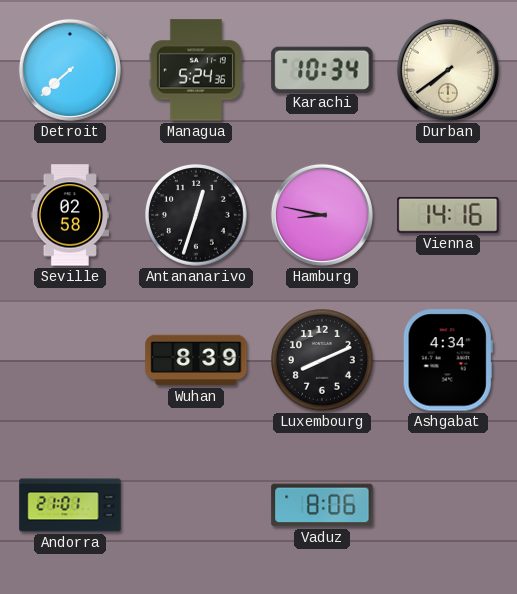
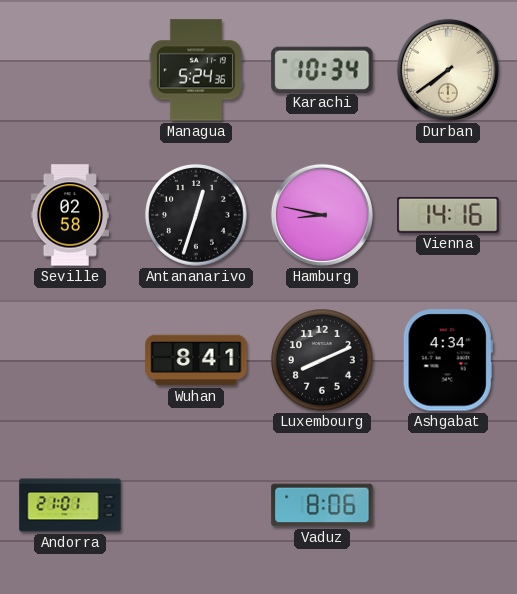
Detroit: 7:38 -> none
Wuhan: 8:39 -> 8:41
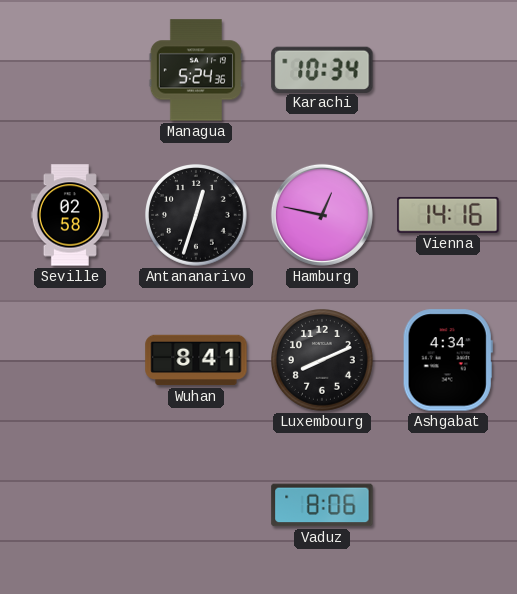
Durban: 7:39 -> none
Hamburg: 8:47 -> 12:47
Andorra: 21:01 -> none
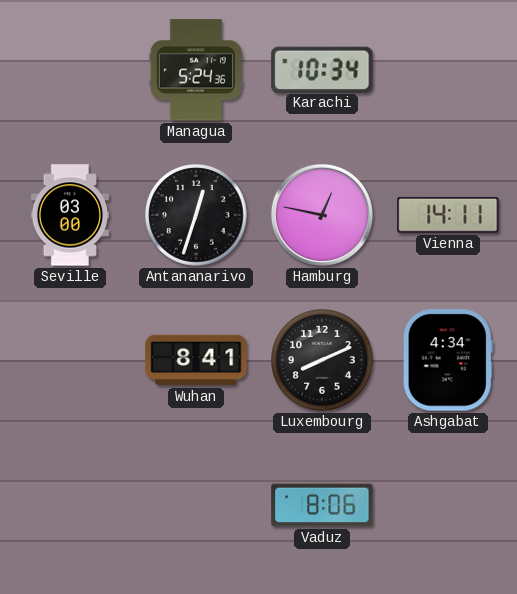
Seville: 02:58 -> 03:00
Vienna: 14:16 -> 14:11
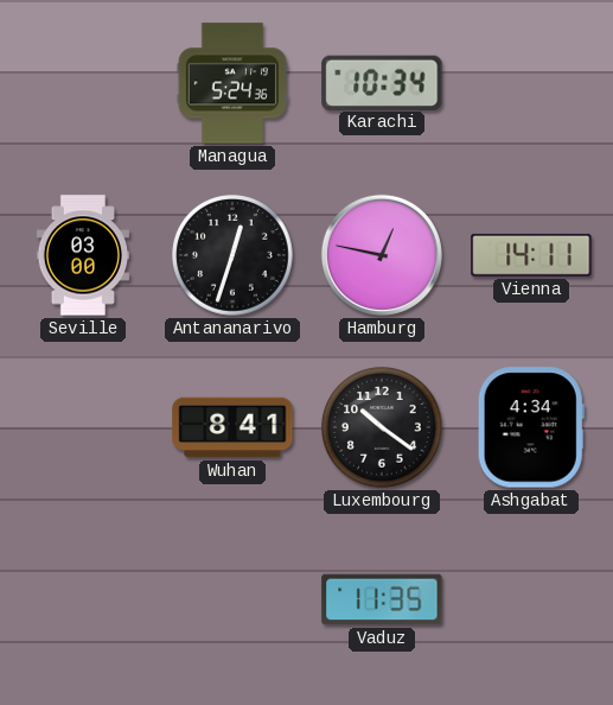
Luxembourg: 8:11 -> 10:21
Vaduz: 8:06 -> 11:35
